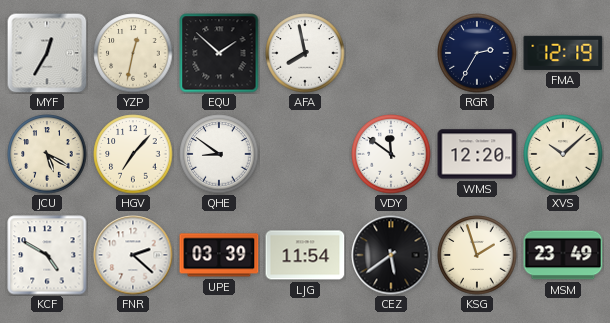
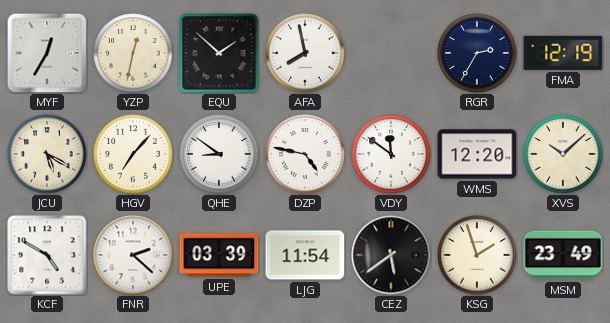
DZP: none -> 4:47
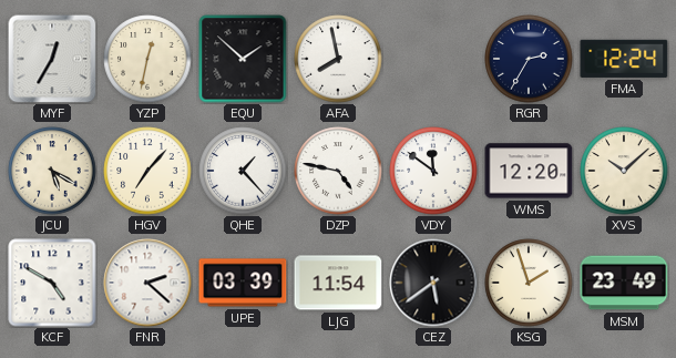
FMA: 12:19 -> 12:24
QHE: 8:51 -> 1:23
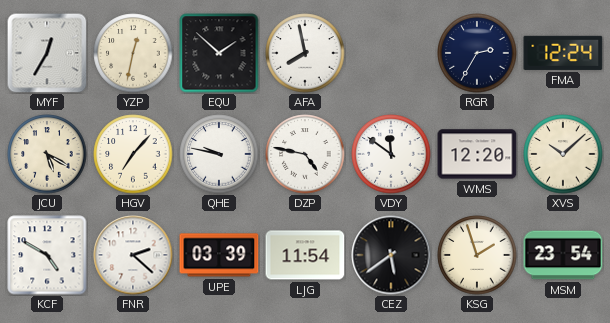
QHE: 1:23 -> 9:47
MSM: 23:49 -> 23:54
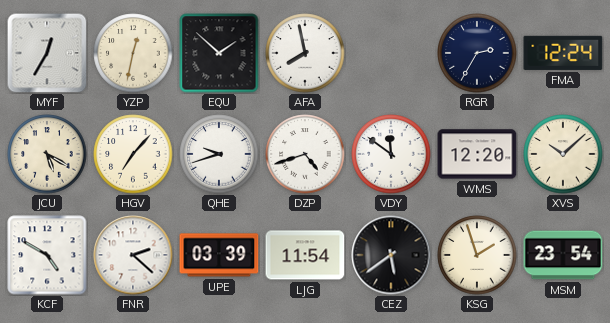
QHE: 9:47 -> 9:42
DZP: 4:47 -> 4:42
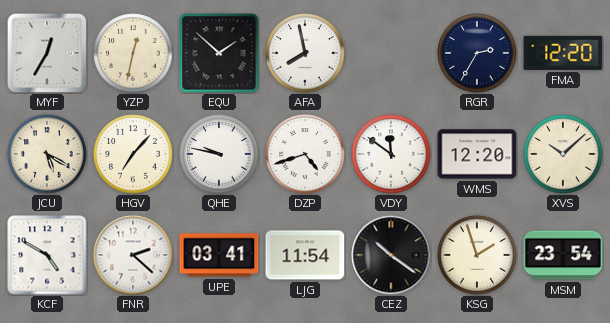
FMA: 12:24 -> 12:20
QHE: 9:42 -> 9:47
UPE: 03:39 -> 03:41
CEZ: 5:39 -> 10:21
